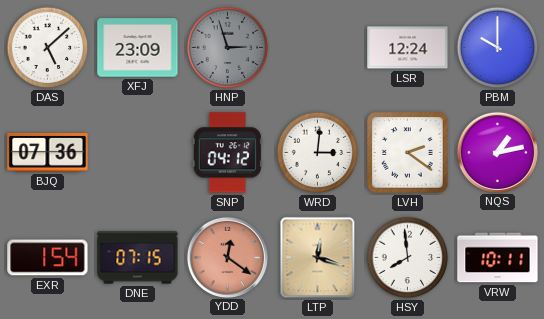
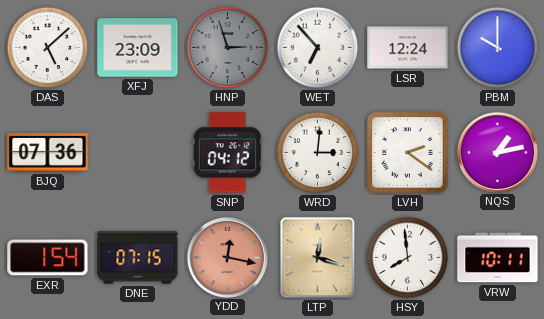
WET: none -> 6:53
YDD: 12:21 -> 12:17
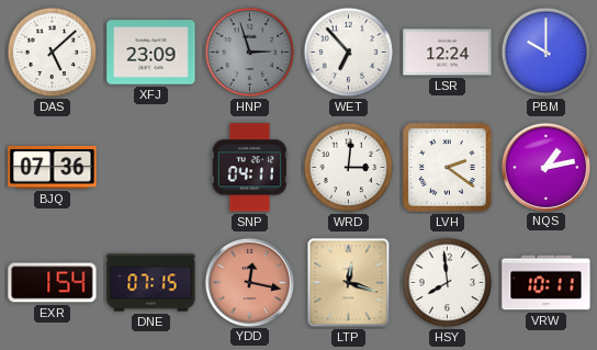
SNP: 04:12 -> 04:11
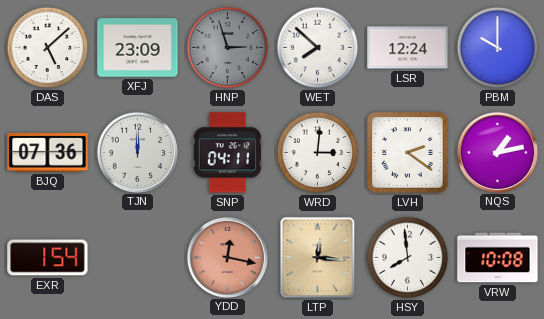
WET: 6:53 -> 7:52
TJN: none -> 12:00
DNE: 07:15 -> none
LTP: 12:18 -> 12:16
VRW: 10:11 -> 10:08
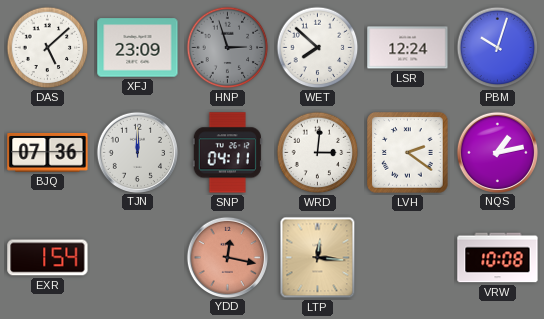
PBM: 10:00 -> 10:03
HSY: 7:59 -> none
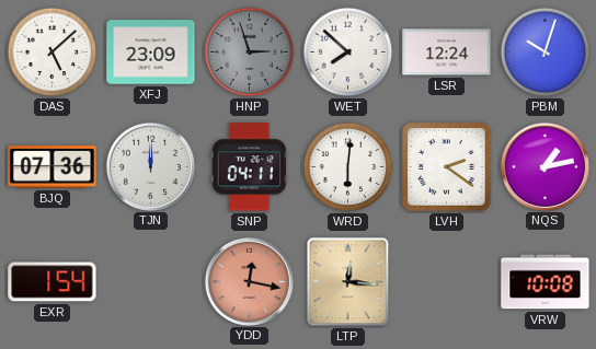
WRD: 3:01 -> 6:01
